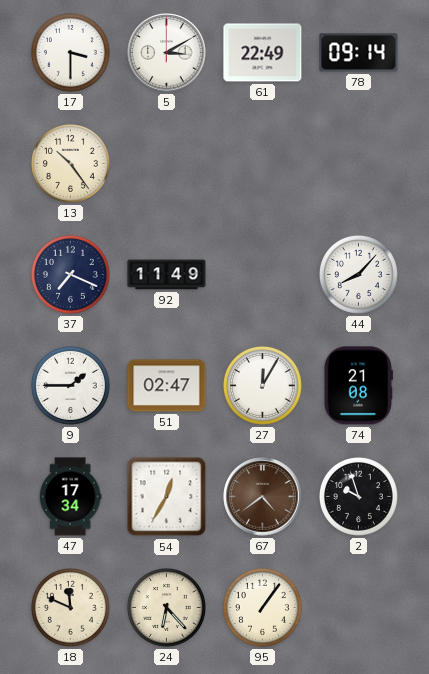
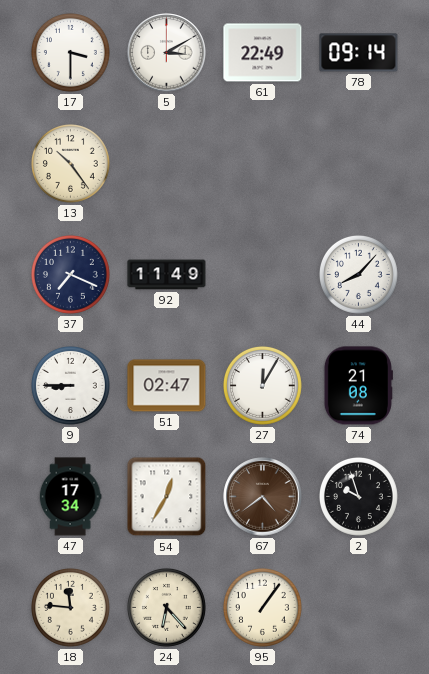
9: 1:45 -> 8:45
18: 11:49 -> 11:46
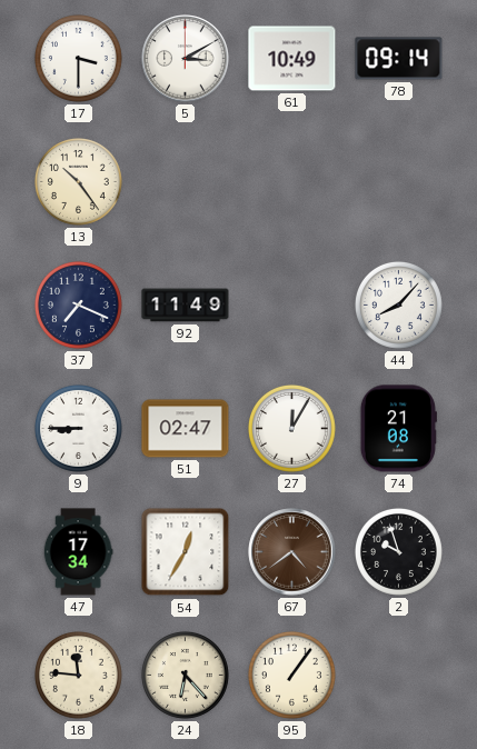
61: 22:49 -> 10:49
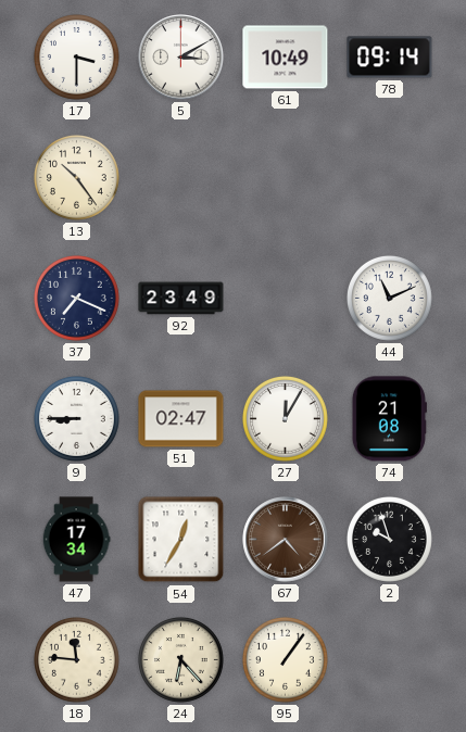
92: 11:49 -> 23:49
44: 8:07 -> 11:11
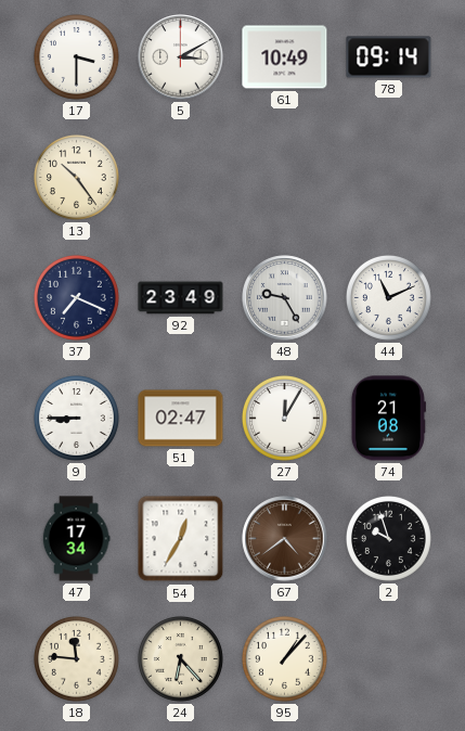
48: none -> 9:25
95: 1:06 -> 1:07
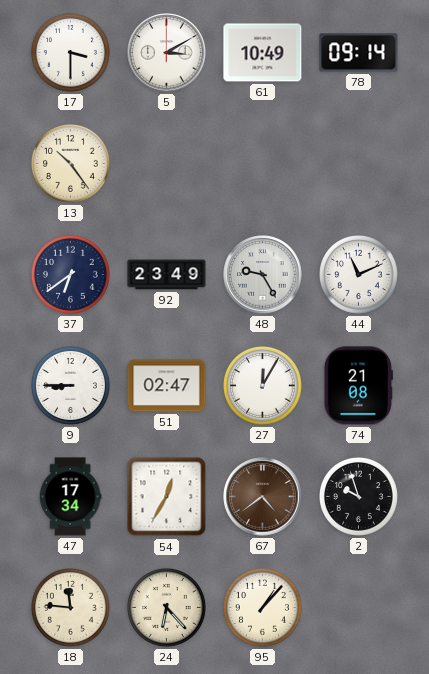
37: 7:19 -> 6:39
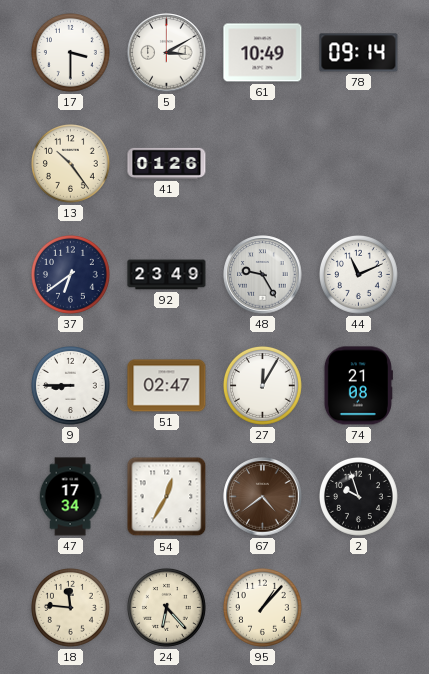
41: none -> 01:26
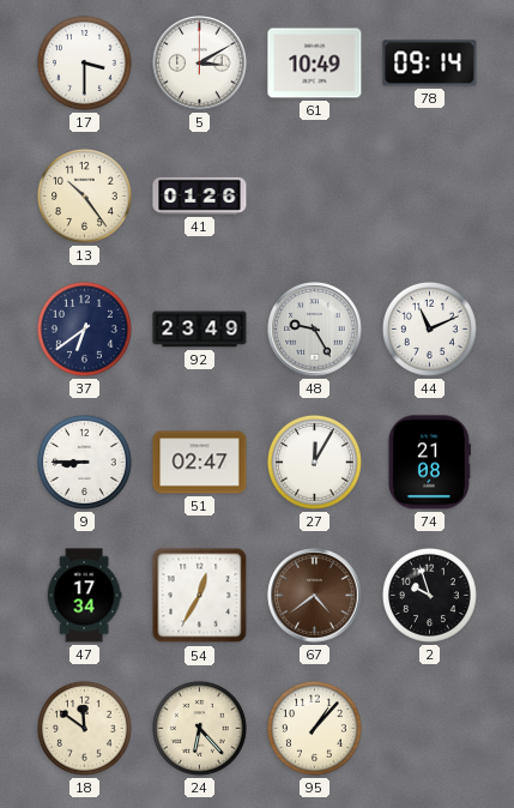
18: 11:46 -> 11:51
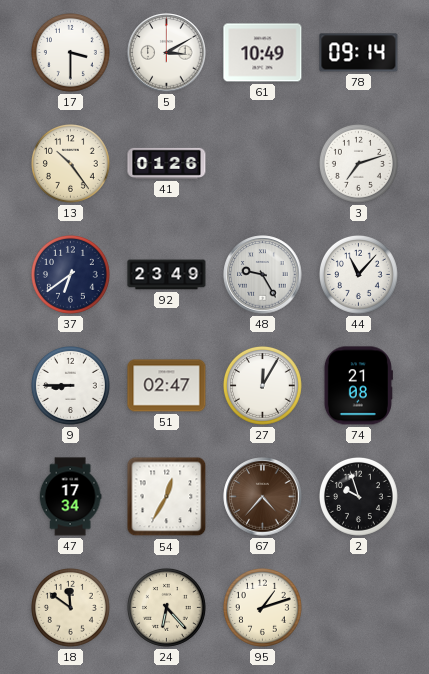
3: none -> 7:12
44: 11:11 -> 11:07
67: 4:39 -> 4:37
95: 1:07 -> 1:12
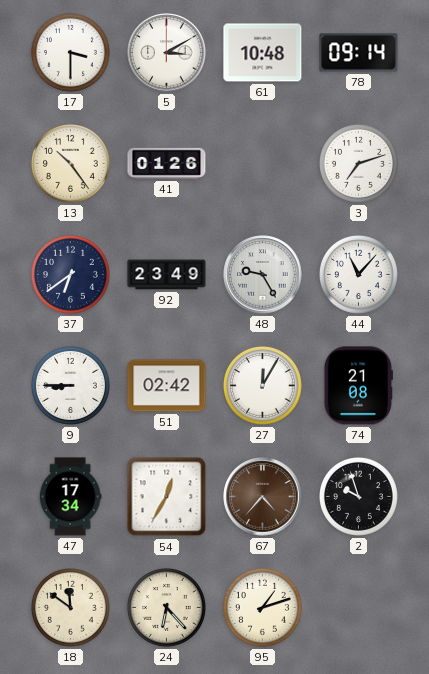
61: 10:49 -> 10:48
51: 02:47 -> 02:42
